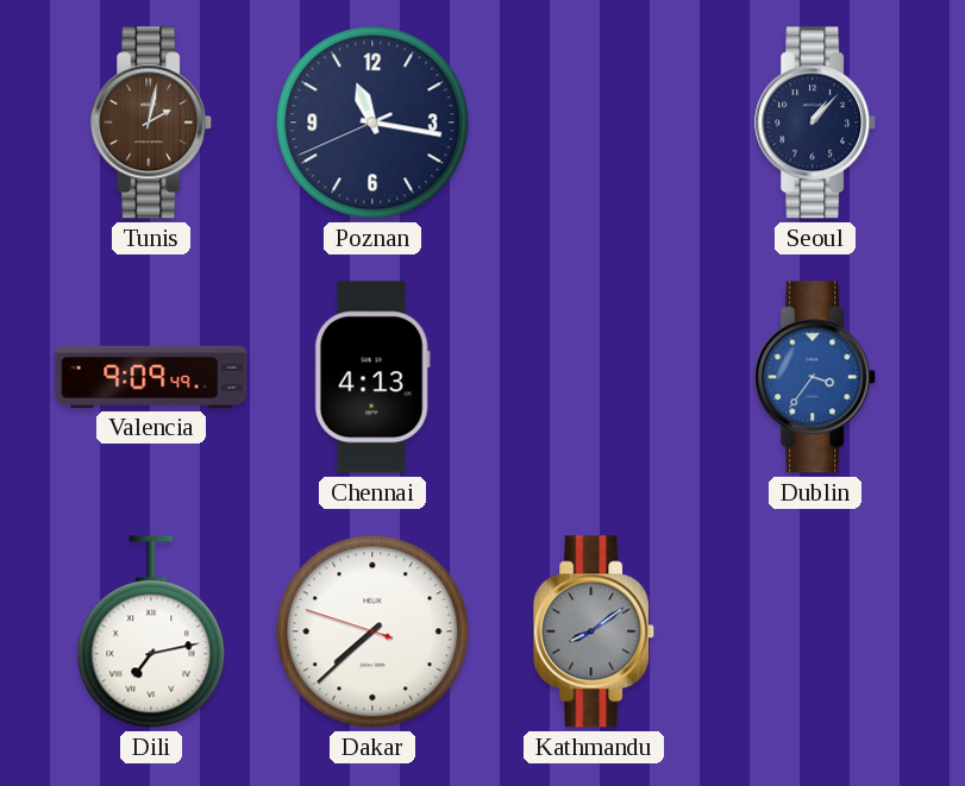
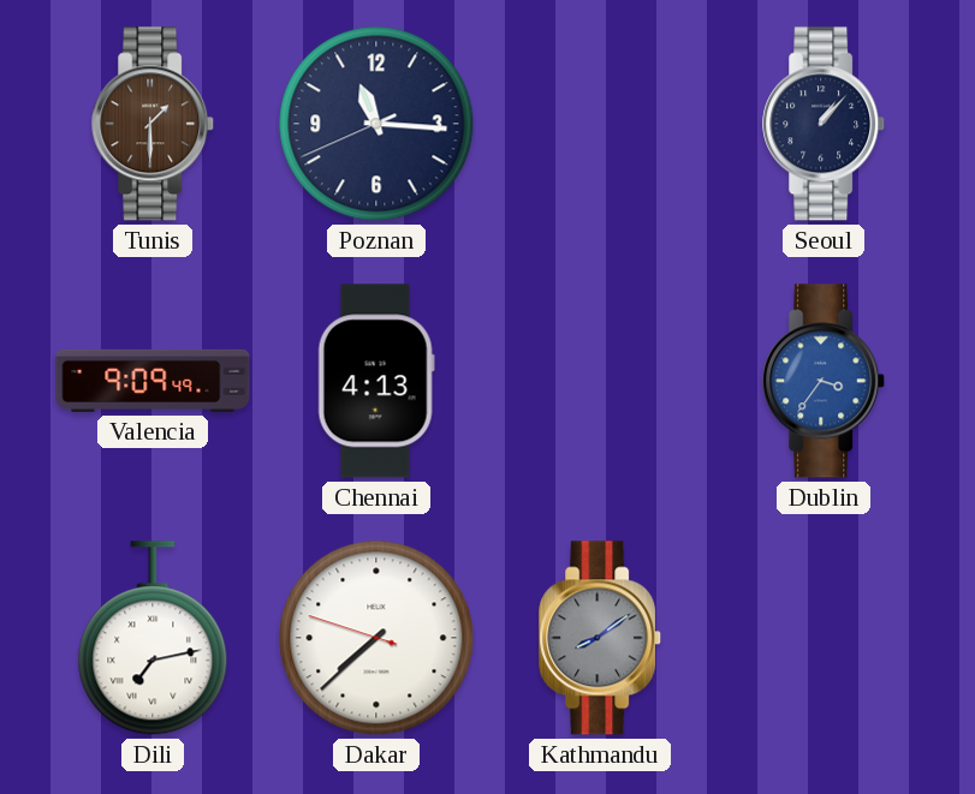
Tunis: 2:02 -> 1:30
Poznan: 11:16 -> 11:15
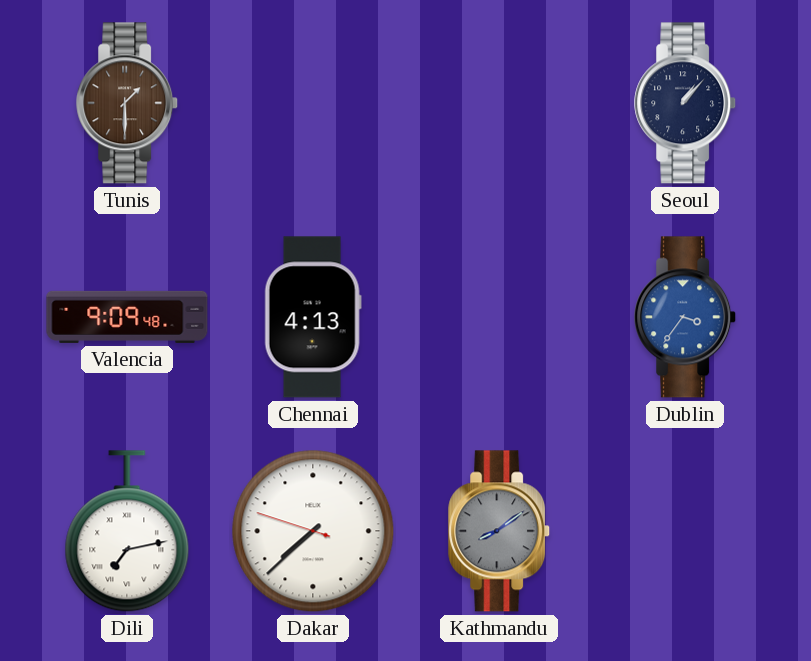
Poznan: 11:15 -> none
Valencia: 9:09:49 -> 9:09:48
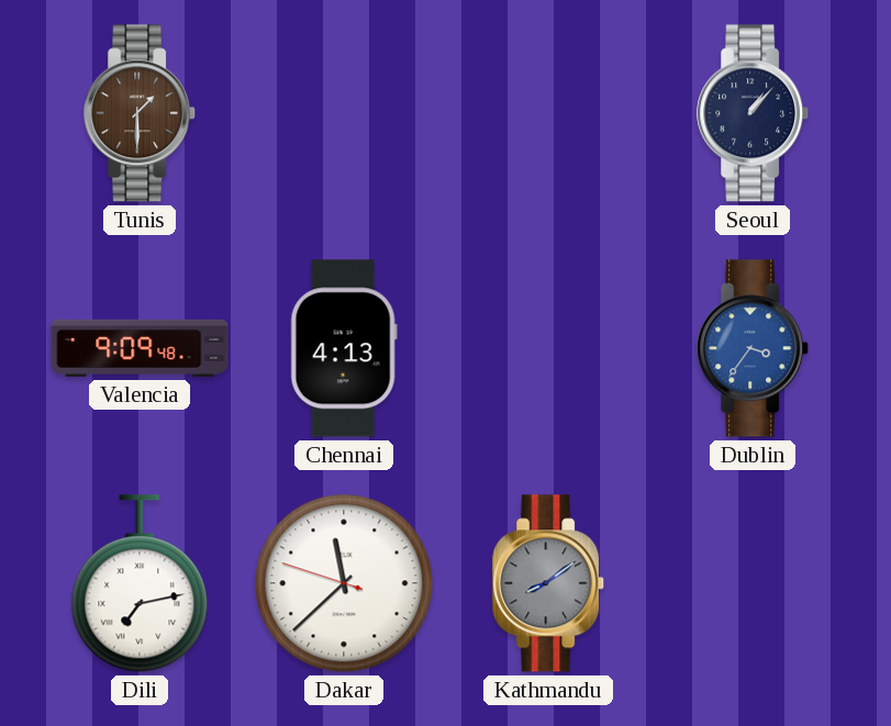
Dakar: 7:37 -> 11:37
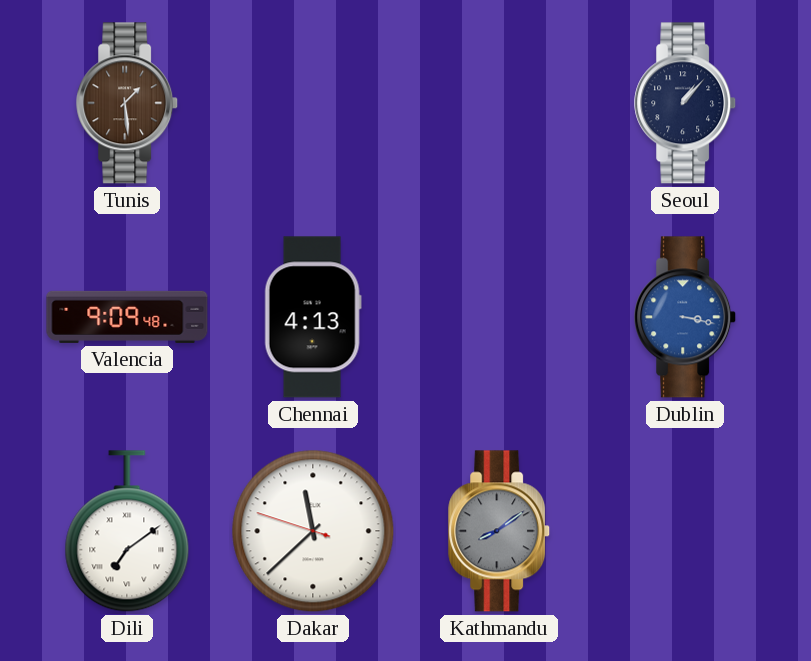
Tunis: 1:30 -> 1:29
Dublin: 3:36 -> 3:17
Dili: 7:13 -> 7:09
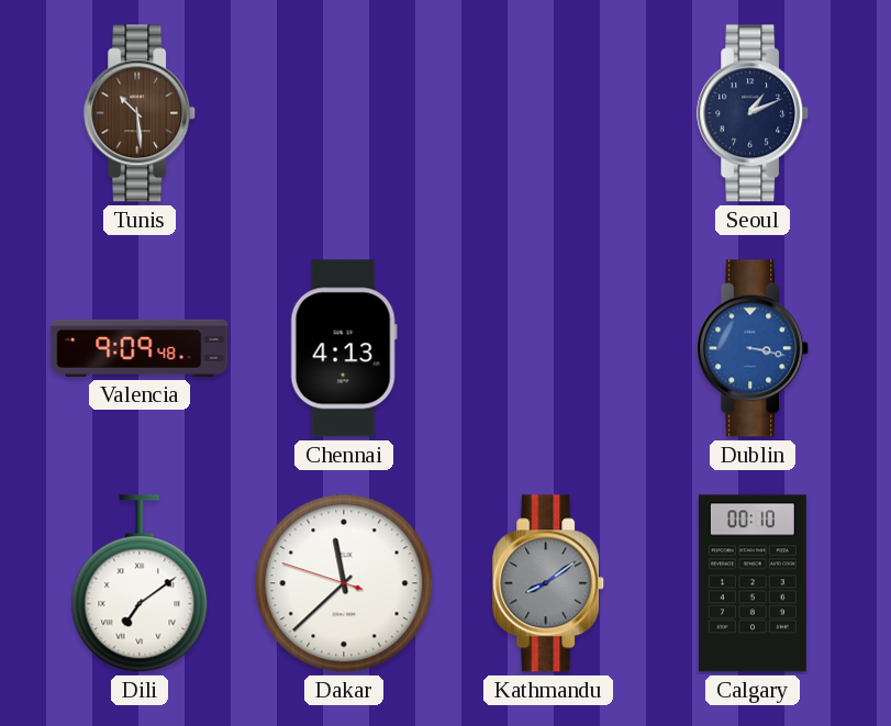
Tunis: 1:29 -> 10:29
Seoul: 1:07 -> 1:11
Calgary: none -> 00:10
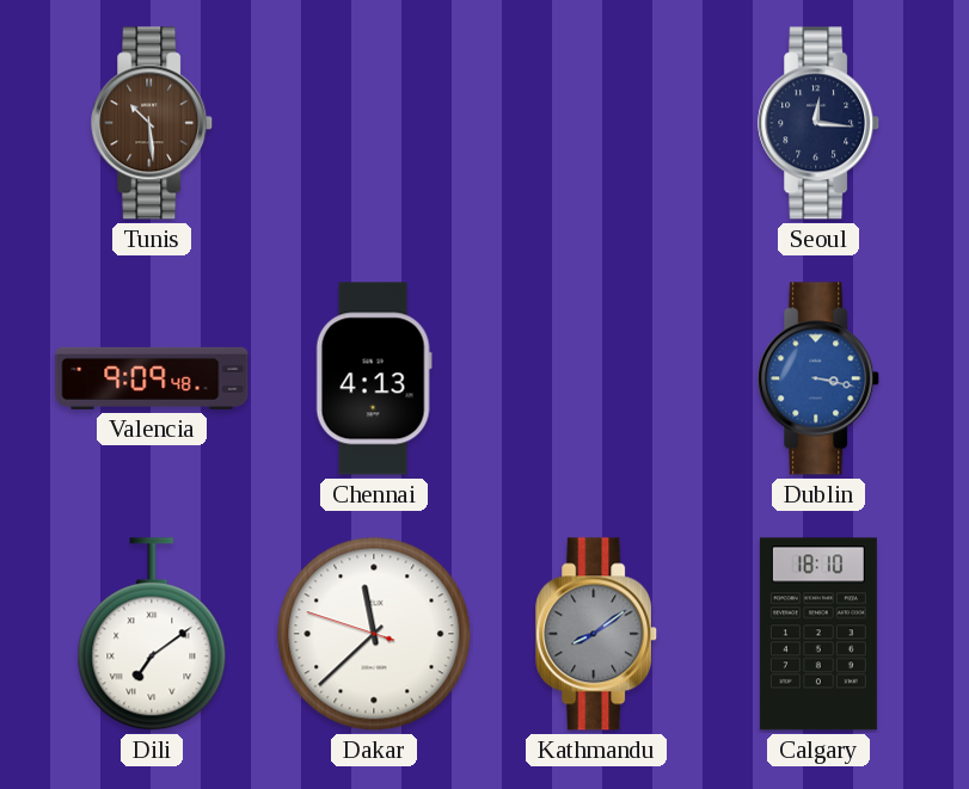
Seoul: 1:11 -> 12:16
Calgary: 00:10 -> 18:10
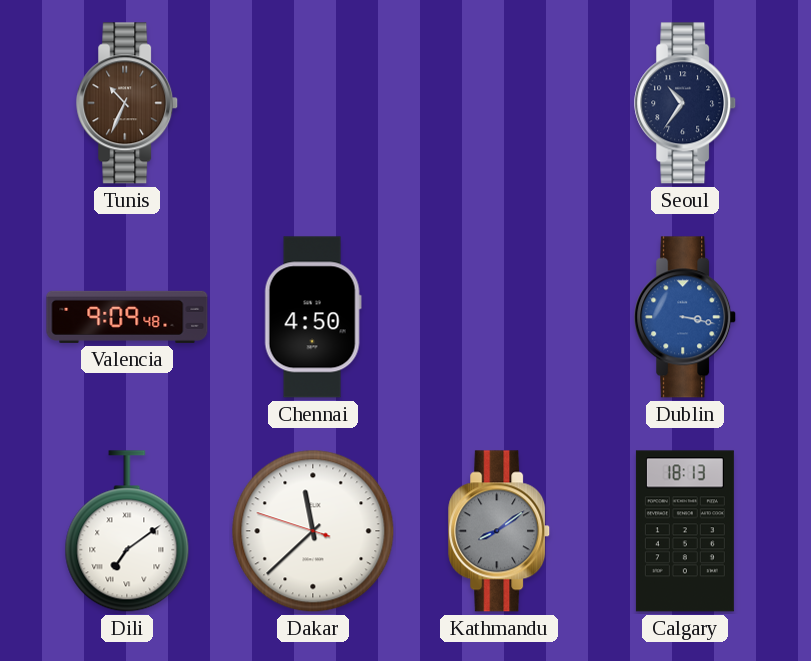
Tunis: 10:29 -> 10:34
Seoul: 12:16 -> 10:36
Chennai: 4:13 -> 4:50
Calgary: 18:10 -> 18:13
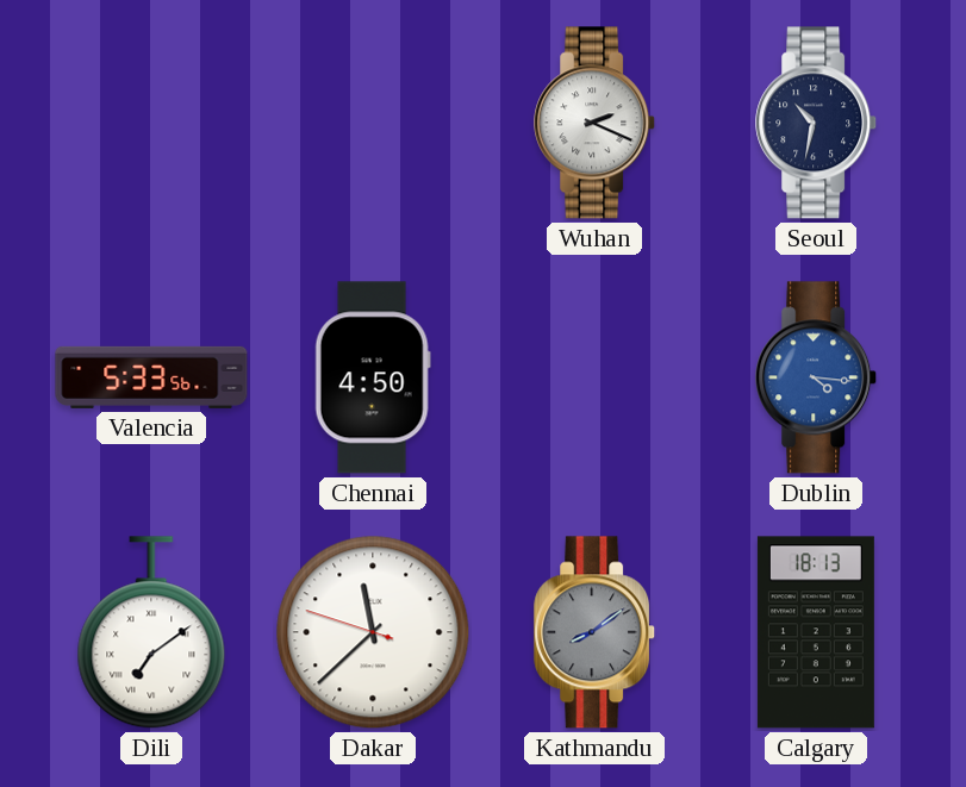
Tunis: 10:34 -> none
Wuhan: none -> 2:19
Seoul: 10:36 -> 10:32
Valencia: 9:09 -> 5:33
Dublin: 3:17 -> 4:16
